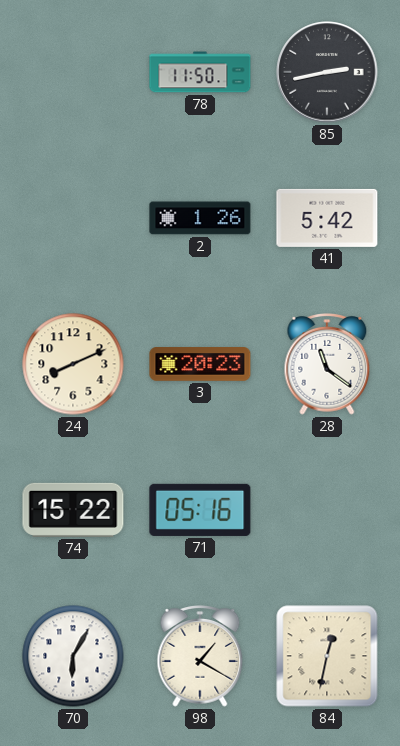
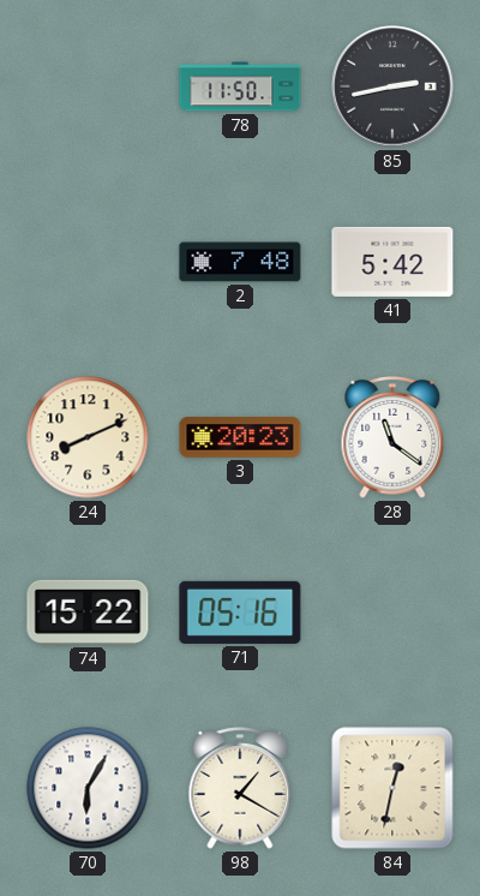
2: 1:26 -> 7:48
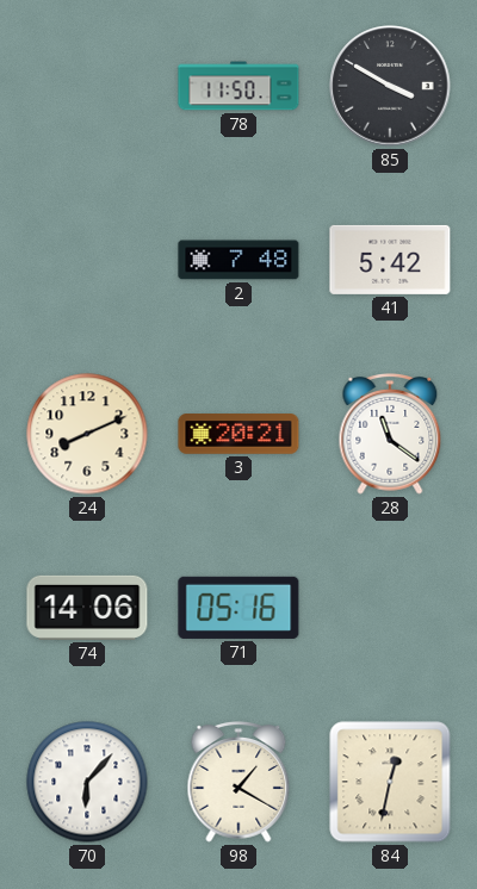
85: 2:43 -> 3:50
3: 20:23 -> 20:21
74: 15:22 -> 14:06
70: 6:05 -> 6:07
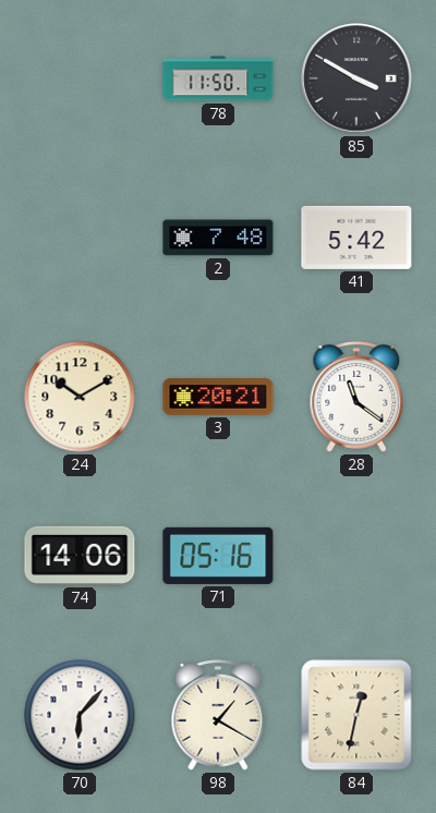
24: 8:11 -> 10:10
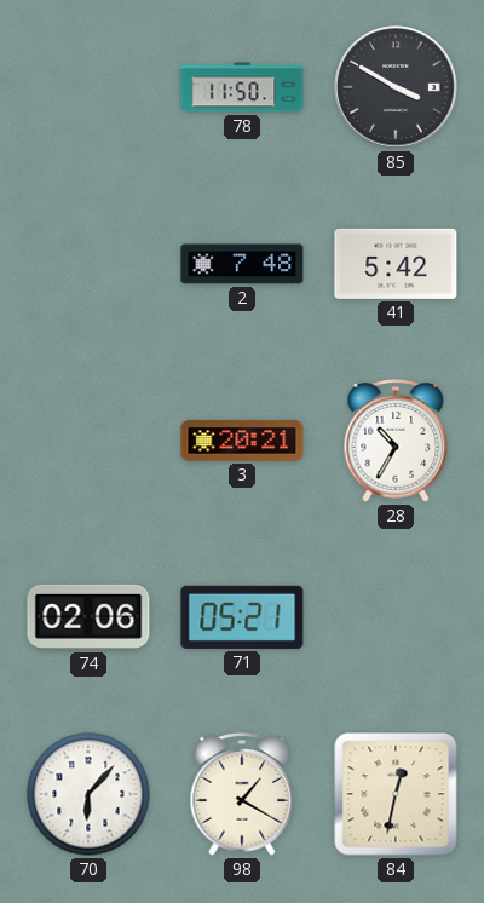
24: 10:10 -> none
28: 11:21 -> 10:35
74: 14:06 -> 02:06
71: 05:16 -> 05:21
